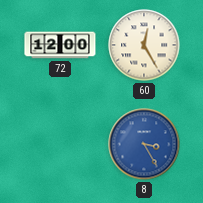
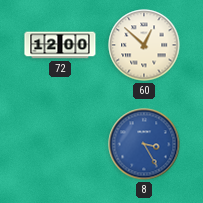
60: 12:25 -> 12:52
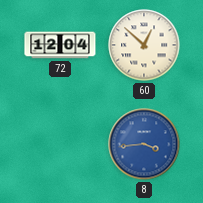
72: 12:00 -> 12:04
8: 3:25 -> 3:44
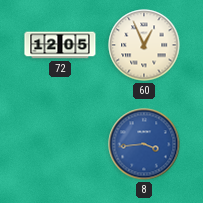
72: 12:04 -> 12:05
60: 12:52 -> 12:56
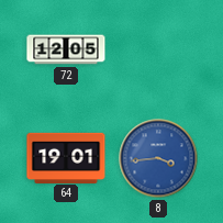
60: 12:56 -> none
64: none -> 19:01
